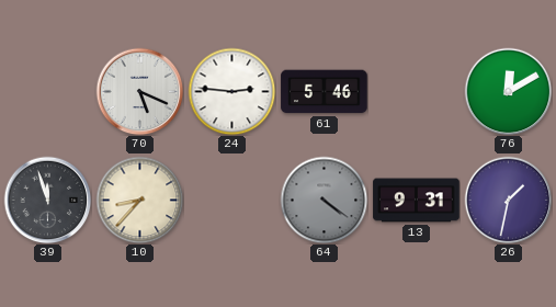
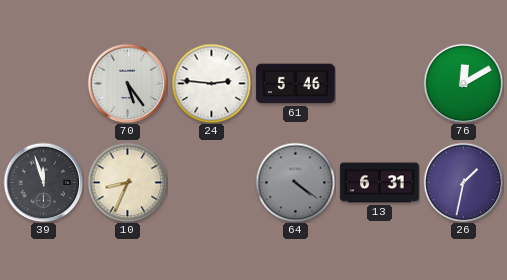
70: 5:19 -> 5:24
10: 8:37 -> 8:34
13: 9:31 -> 6:31
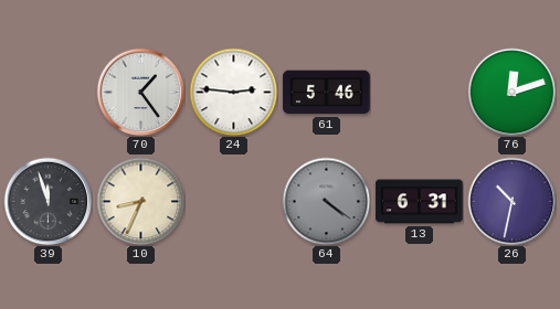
70: 5:24 -> 1:24
76: 12:10 -> 12:12
26: 1:32 -> 10:32
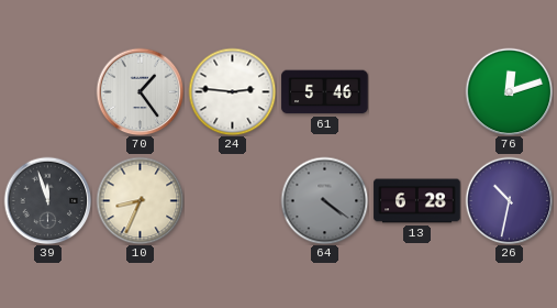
13: 6:31 -> 6:28
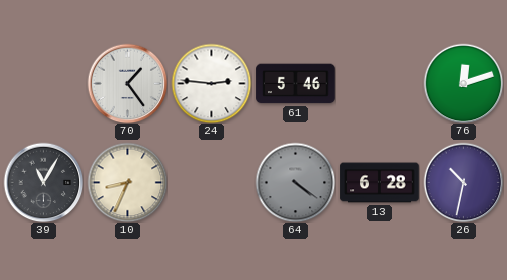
39: 11:57 -> 11:05
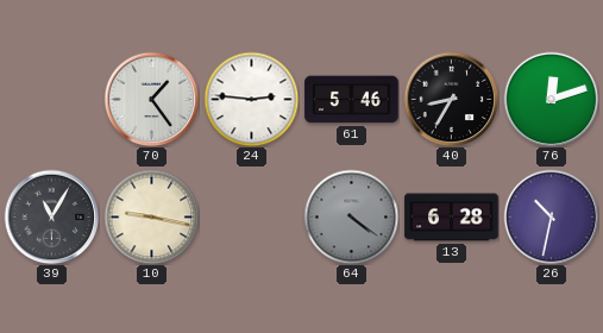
40: none -> 8:35
10: 8:34 -> 9:17
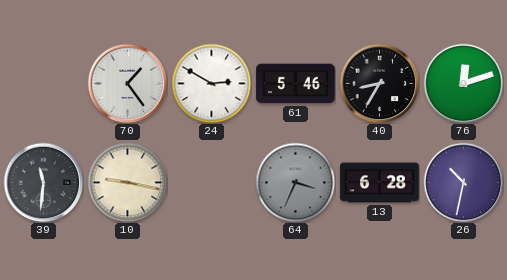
24: 2:46 -> 2:50
39: 11:05 -> 11:31
64: 4:21 -> 3:34
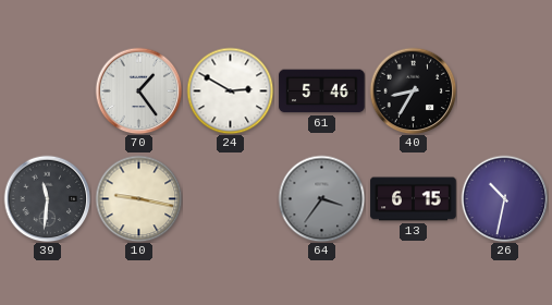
76: 12:12 -> none
64: 3:34 -> 3:36
13: 6:28 -> 6:15
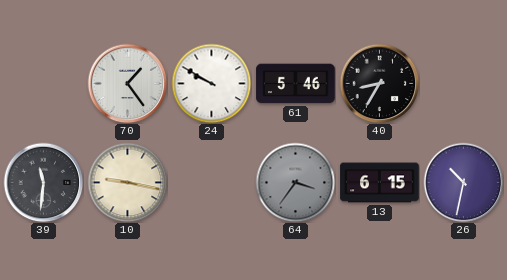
24: 2:50 -> 9:50
